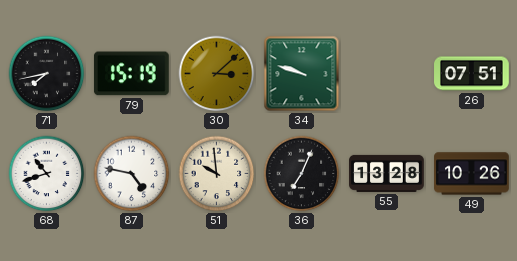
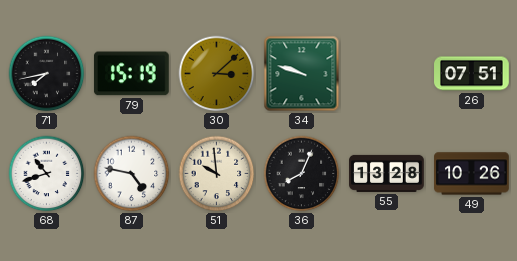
36: 7:04 -> 8:04
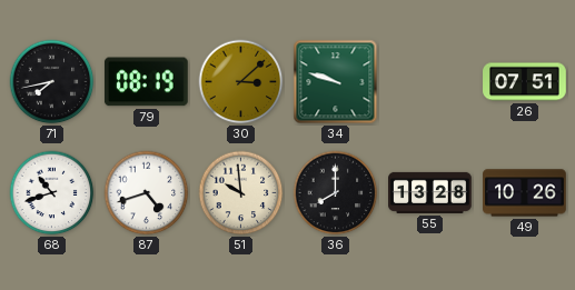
79: 15:19 -> 08:19
87: 4:47 -> 4:42
36: 8:04 -> 8:00
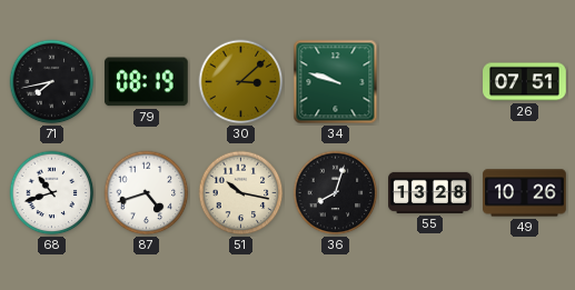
51: 9:59 -> 10:17
36: 8:00 -> 8:03
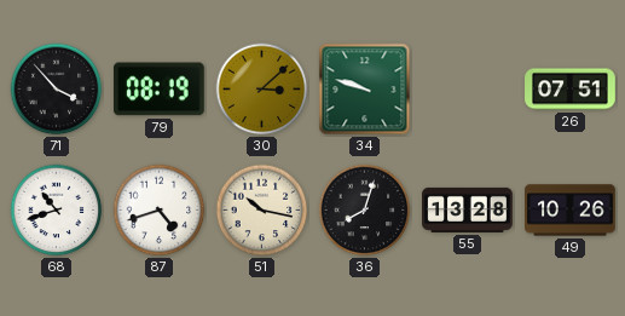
71: 7:43 -> 3:53
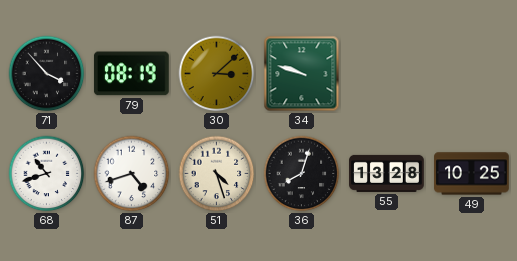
26: 07:51 -> none
51: 10:17 -> 4:27
49: 10:26 -> 10:25
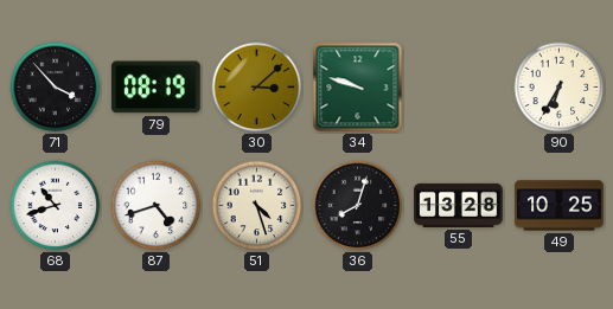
90: none -> 6:35
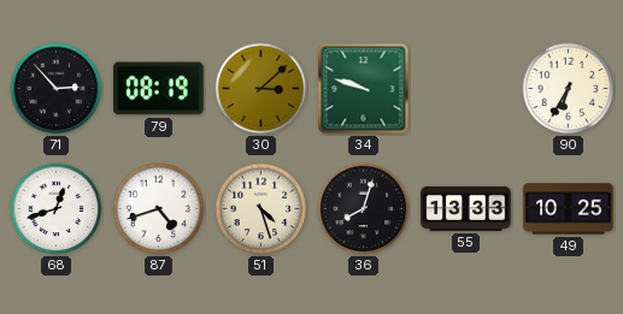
71: 3:53 -> 2:53
68: 10:42 -> 12:42
55: 13:28 -> 13:33
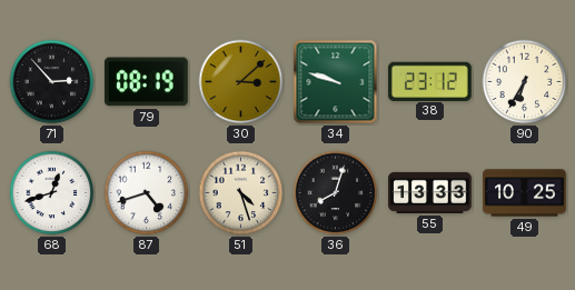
38: none -> 23:12
